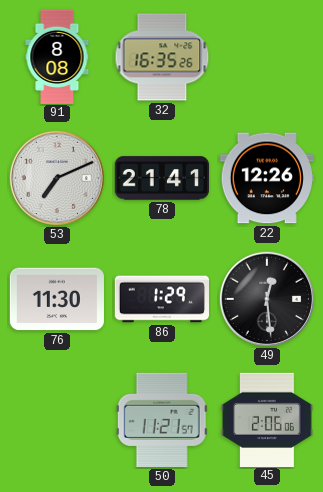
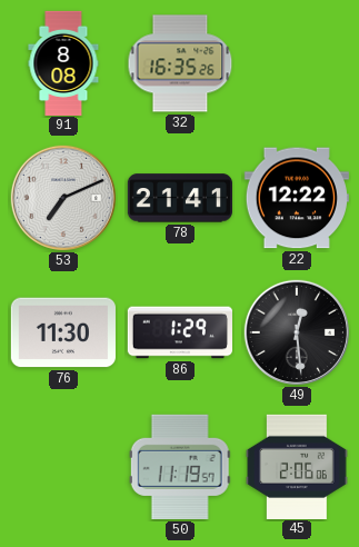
22: 12:26 -> 12:22
50: 11:21 -> 11:19
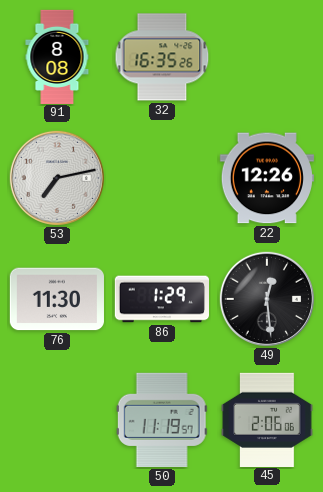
53: 7:11 -> 7:13
78: 21:41 -> none
22: 12:22 -> 12:26
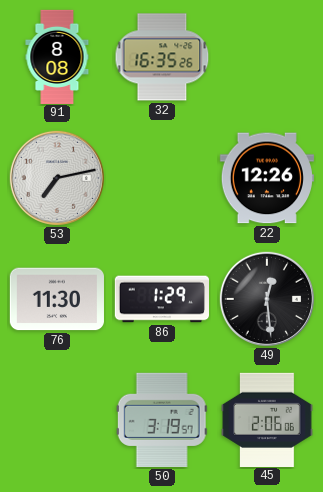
50: 11:19 -> 3:19
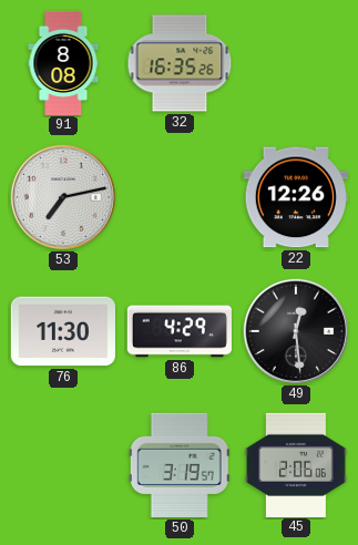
86: 1:29 -> 4:29
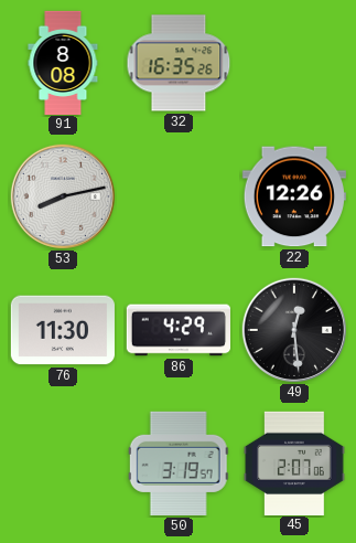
53: 7:13 -> 8:13
45: 2:06 -> 2:07
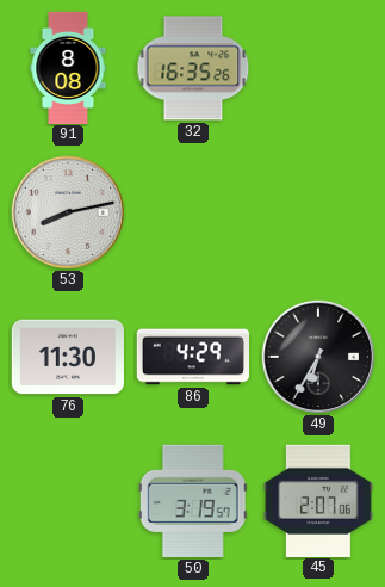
22: 12:26 -> none
49: 12:29 -> 6:35
